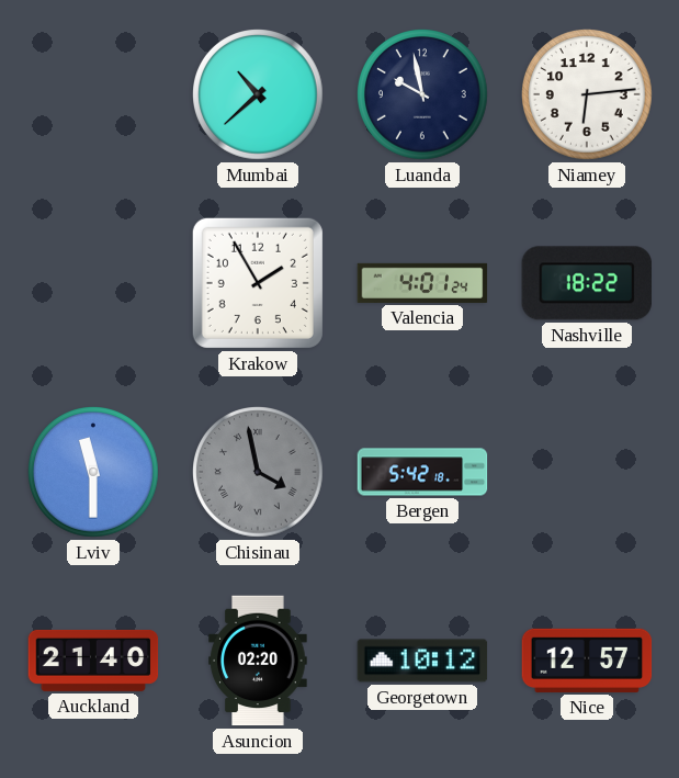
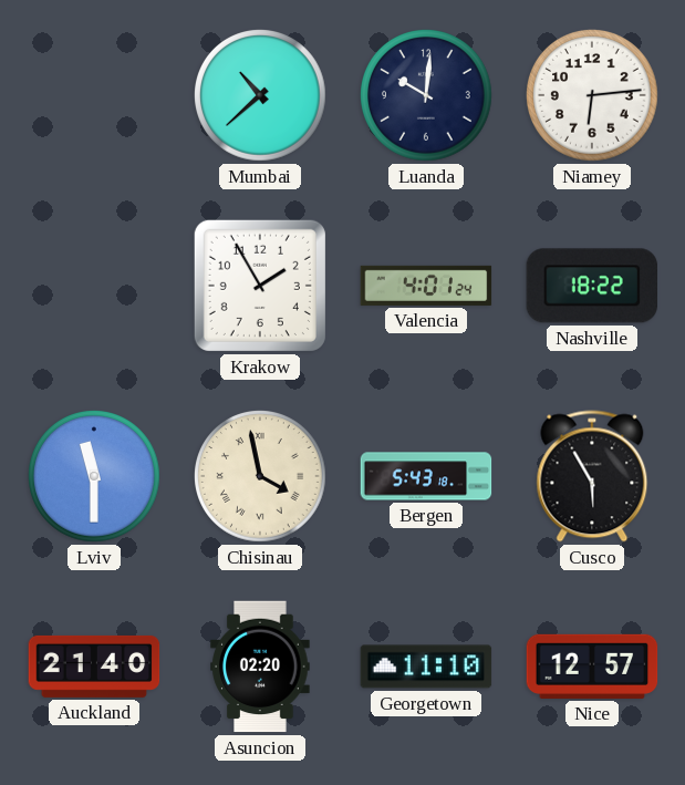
Luanda: 9:58 -> 10:01
Chisinau dial: grey -> cream
Bergen: 5:42 -> 5:43
Cusco: none -> 5:55
Georgetown: 10:12 -> 11:10
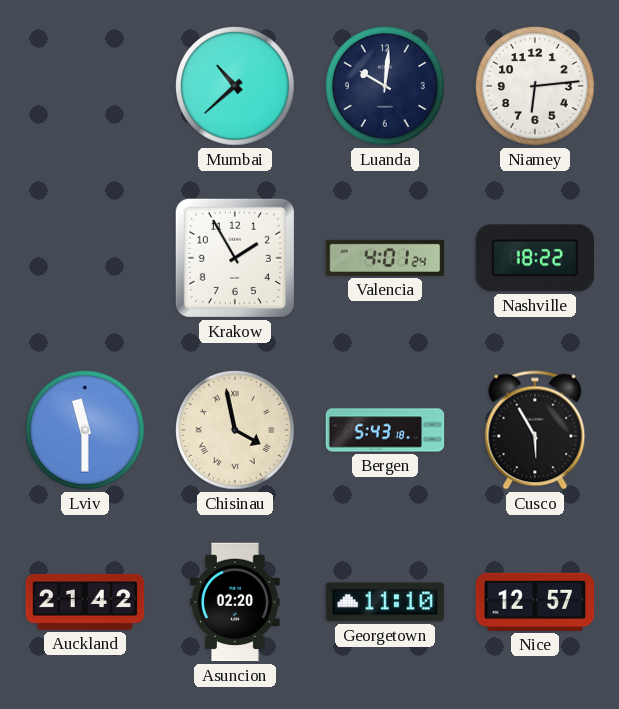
Auckland: 21:40 -> 21:42
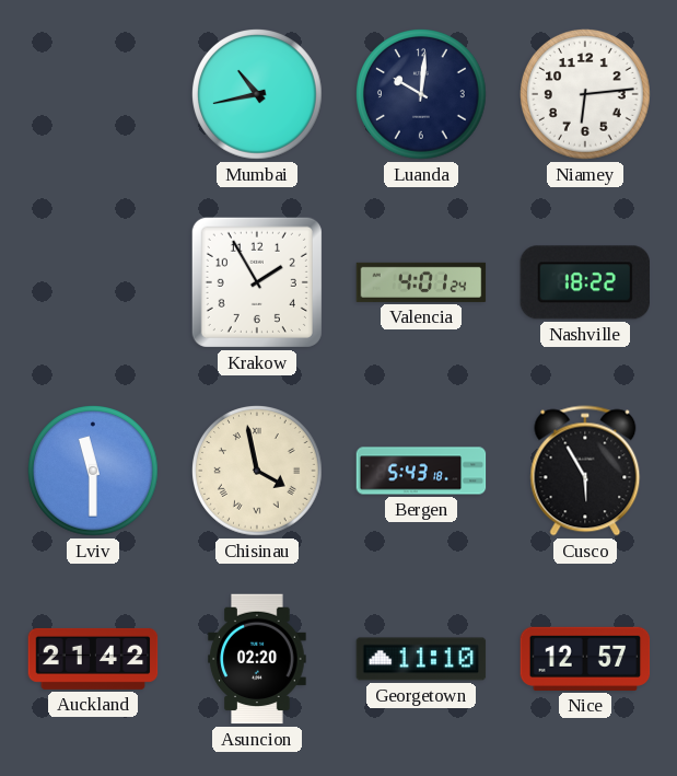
Mumbai: 10:38 -> 10:43
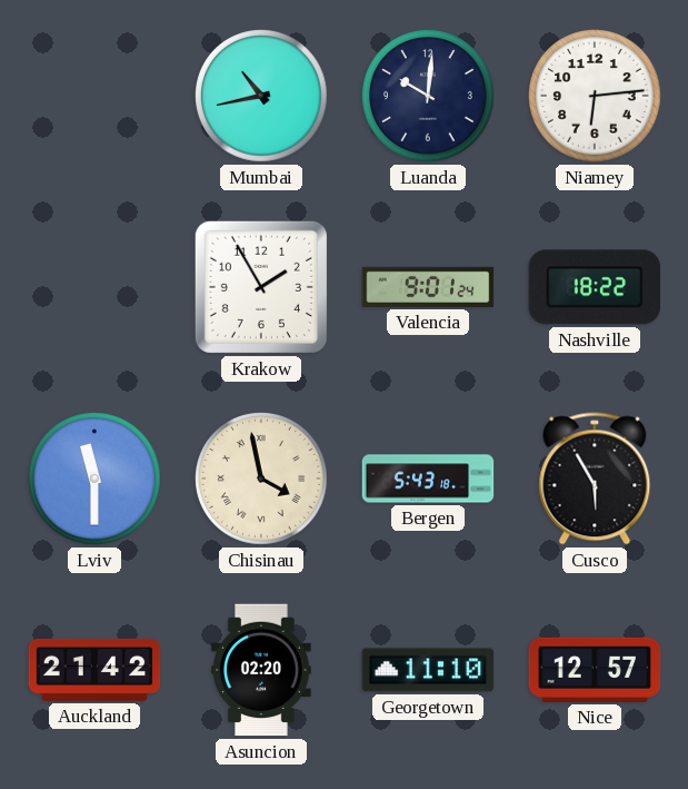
Valencia: 4:01 -> 9:01
